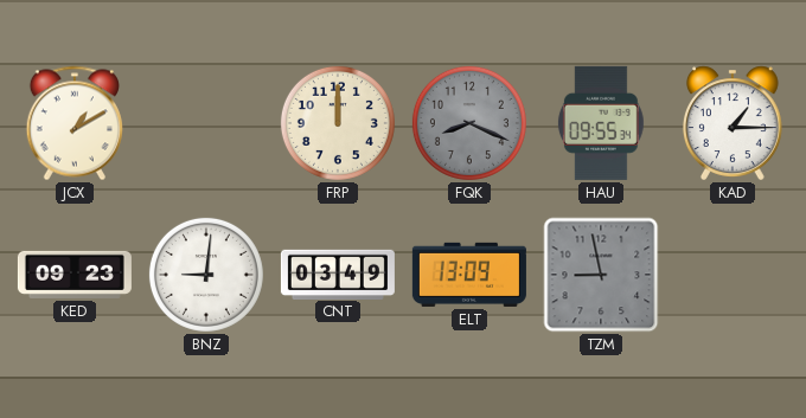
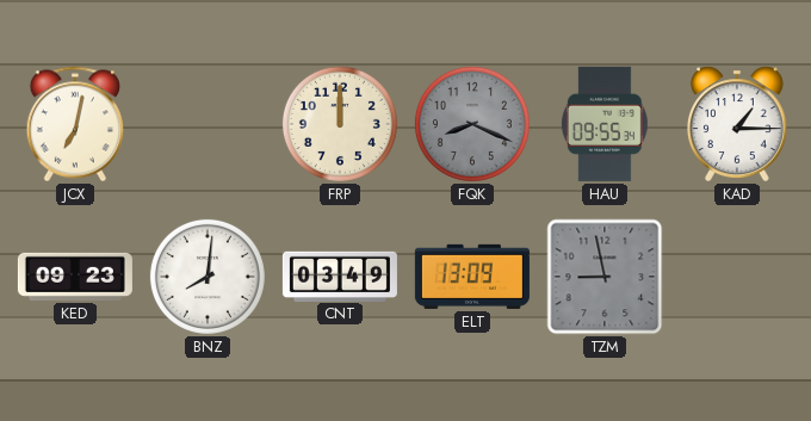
JCX: 1:10 -> 7:02
BNZ: 9:01 -> 8:01
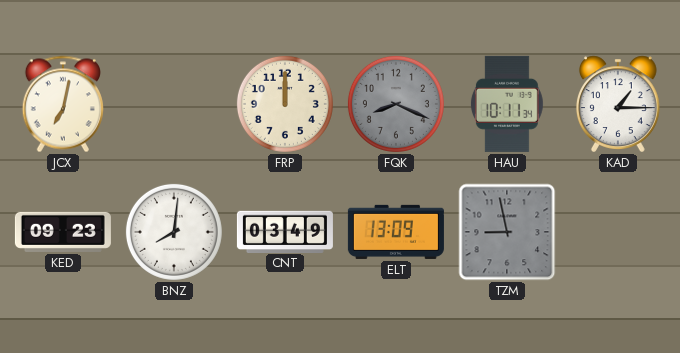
HAU: 09:55 -> 10:11
